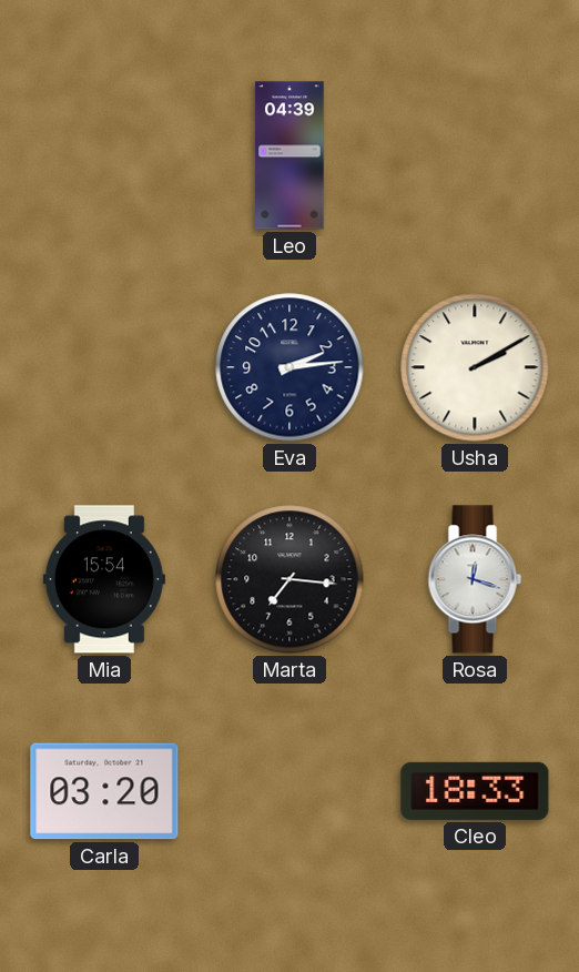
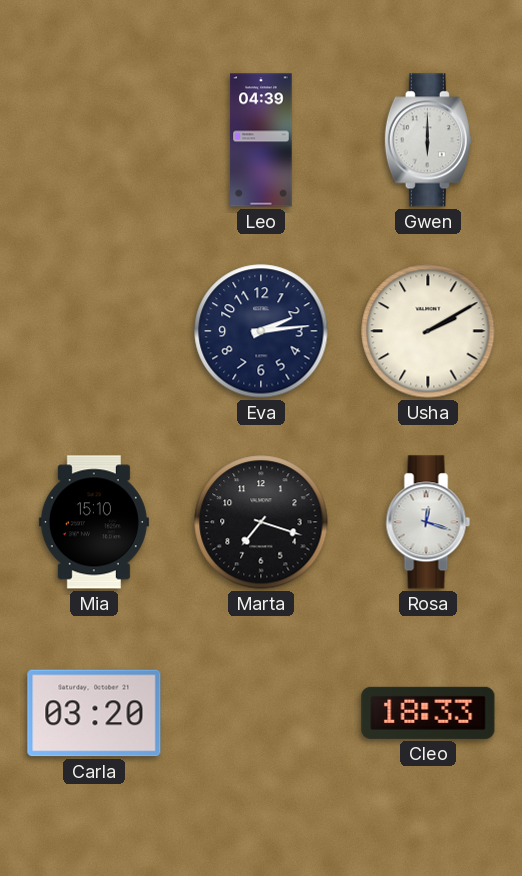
Gwen: none -> 6:00
Mia: 15:54 -> 15:10
Marta: 7:16 -> 7:18
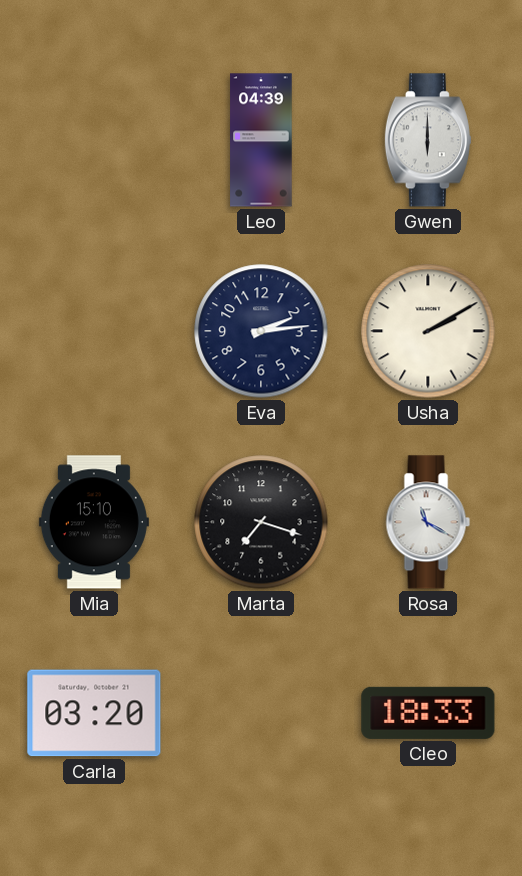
Rosa: 12:18 -> 11:20
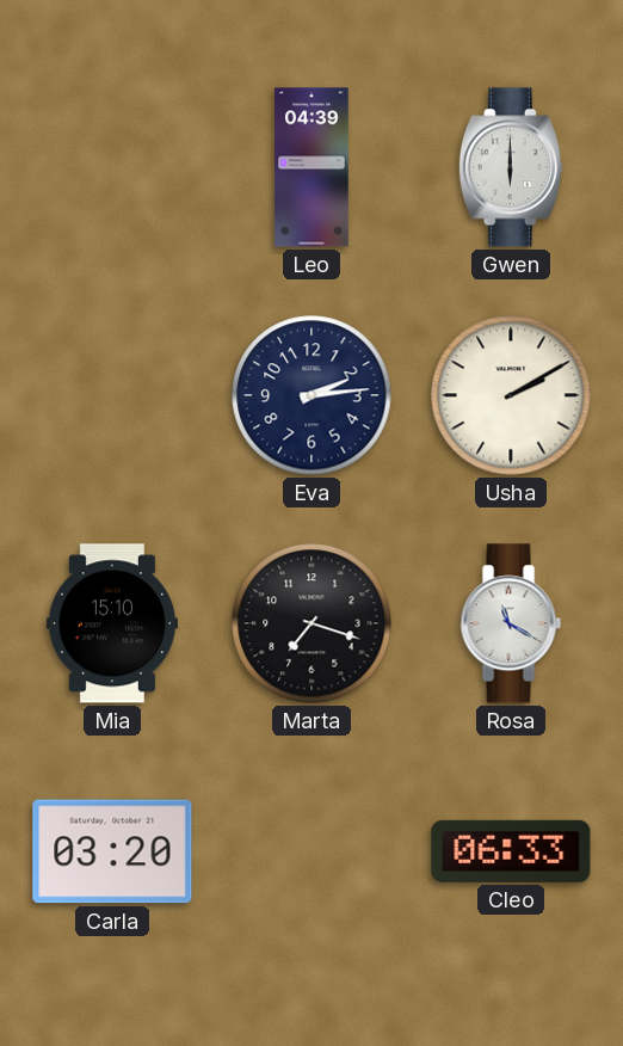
Cleo: 18:33 -> 06:33
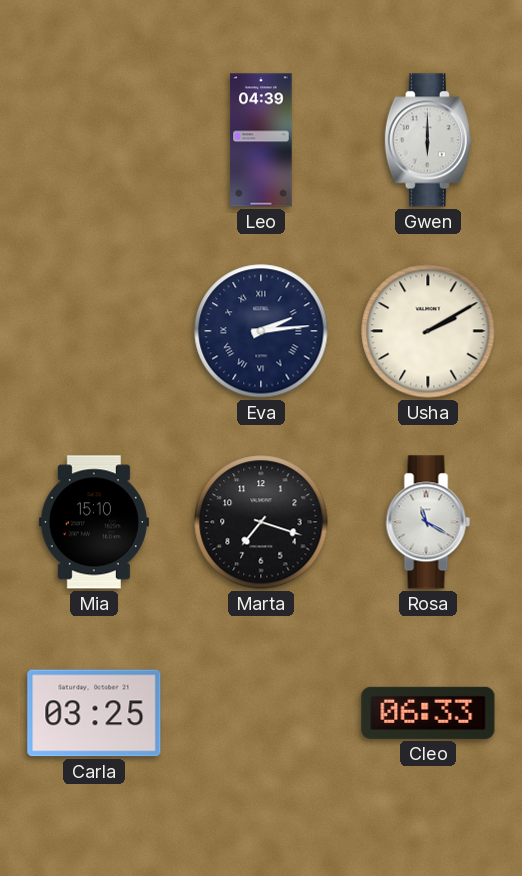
Eva numerals: Arabic -> Roman
Carla: 03:20 -> 03:25
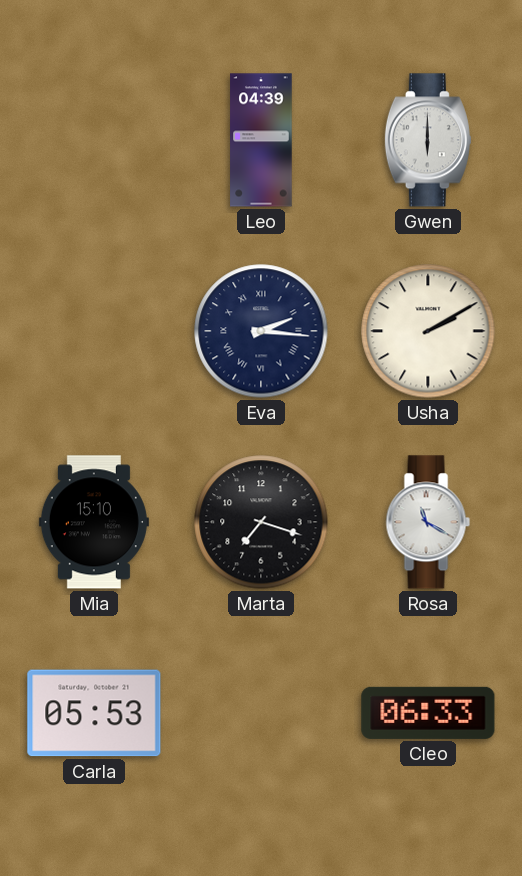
Eva: 2:14 -> 2:16
Carla: 03:25 -> 05:53
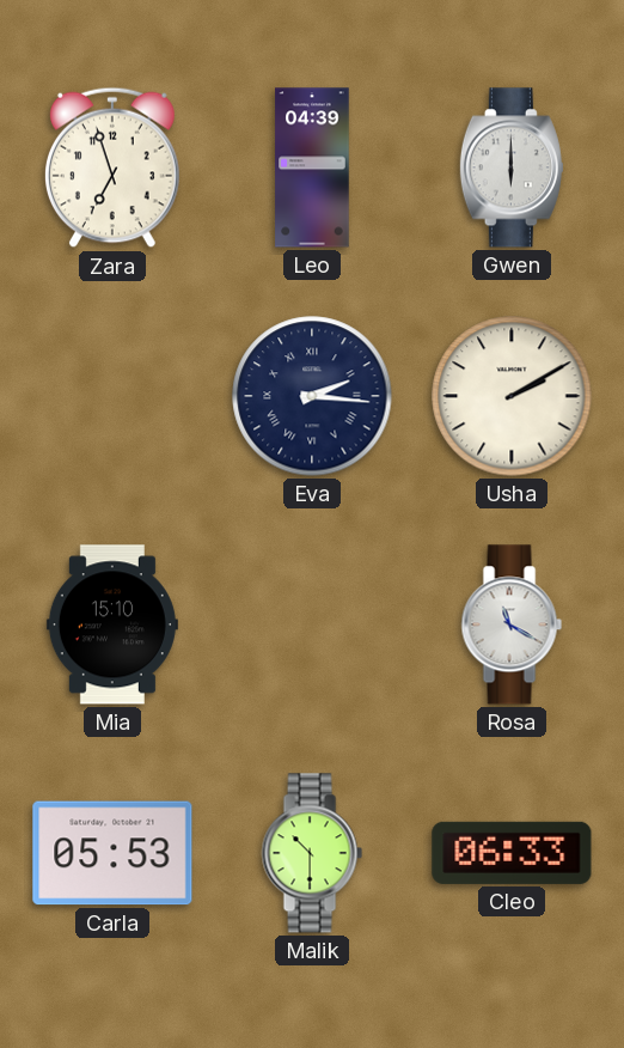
Zara: none -> 6:57
Marta: 7:18 -> none
Malik: none -> 10:30
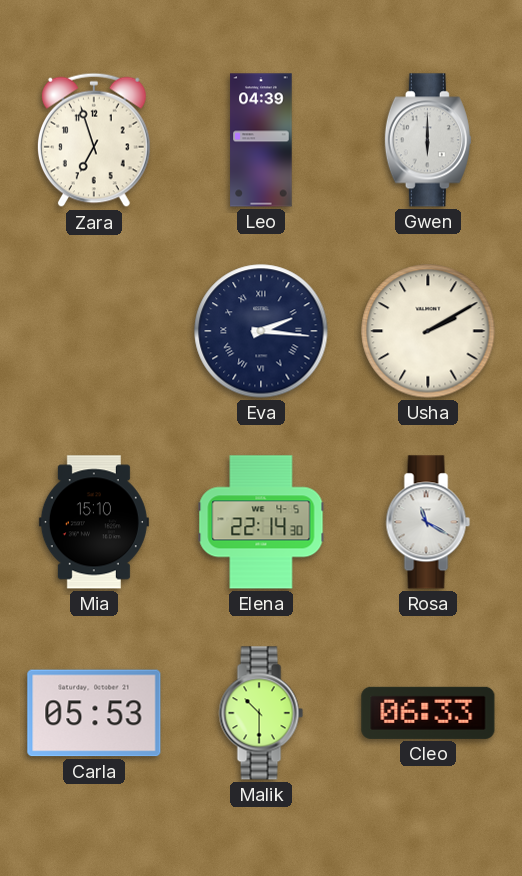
Elena: none -> 22:14
